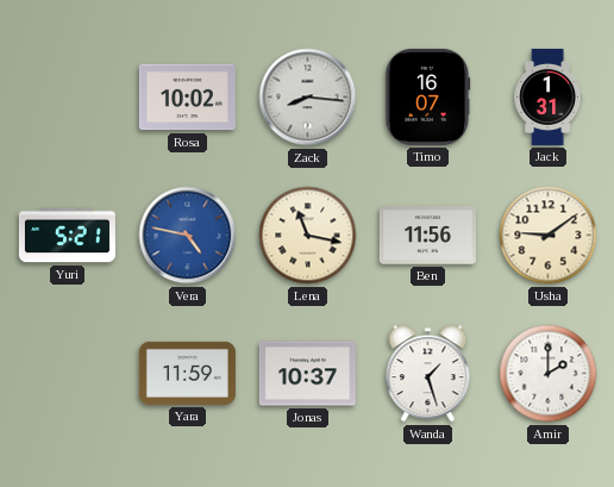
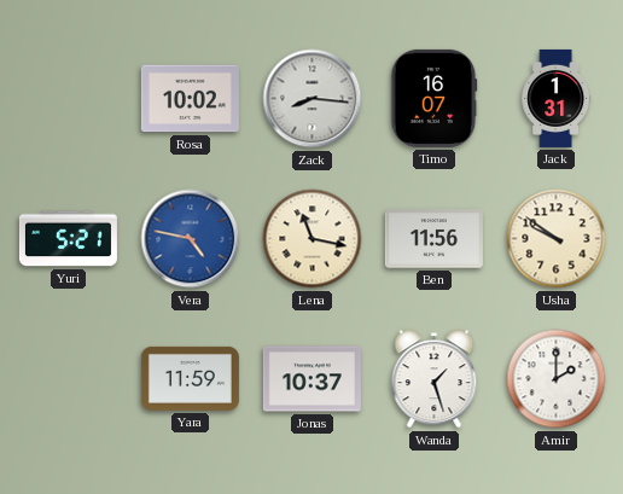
Usha: 9:09 -> 9:51
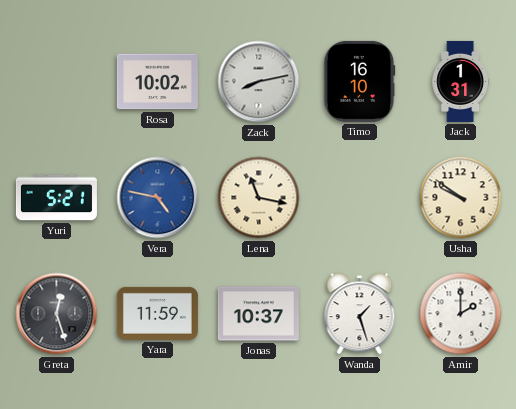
Zack: 8:16 -> 8:13
Timo: 16:07 -> 16:10
Ben: 11:56 -> none
Greta: none -> 12:27
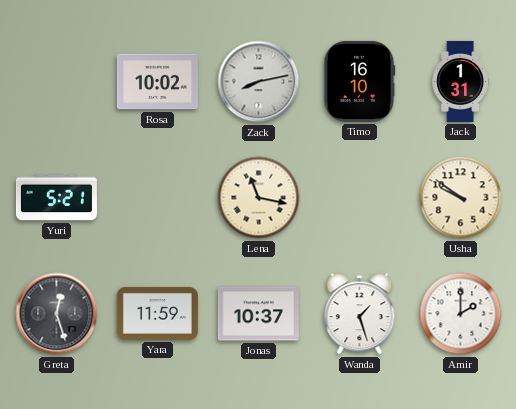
Vera: 4:47 -> none
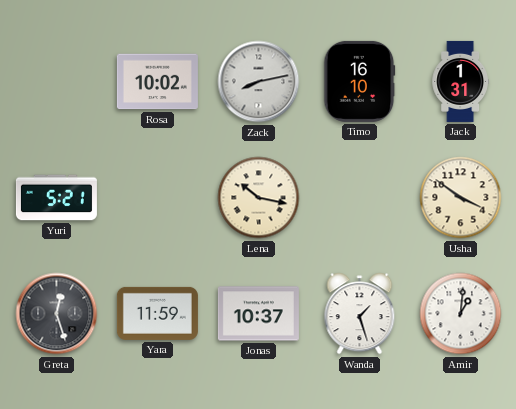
Lena: 11:17 -> 10:17
Usha: 9:51 -> 3:51
Amir: 2:00 -> 1:01
